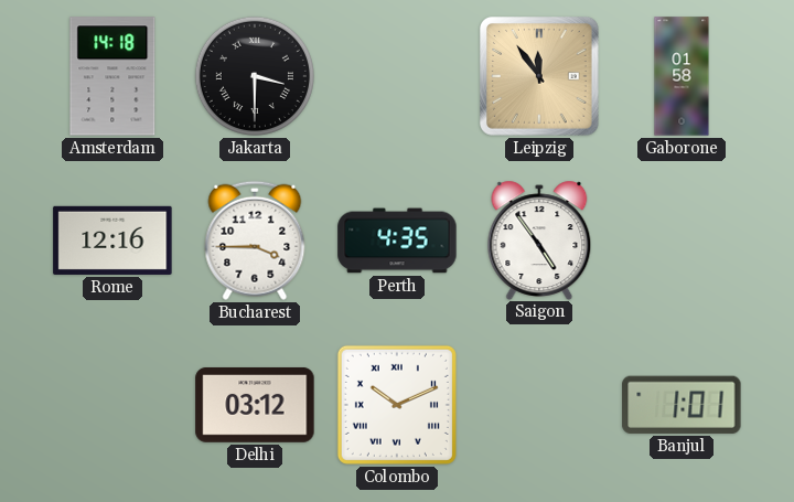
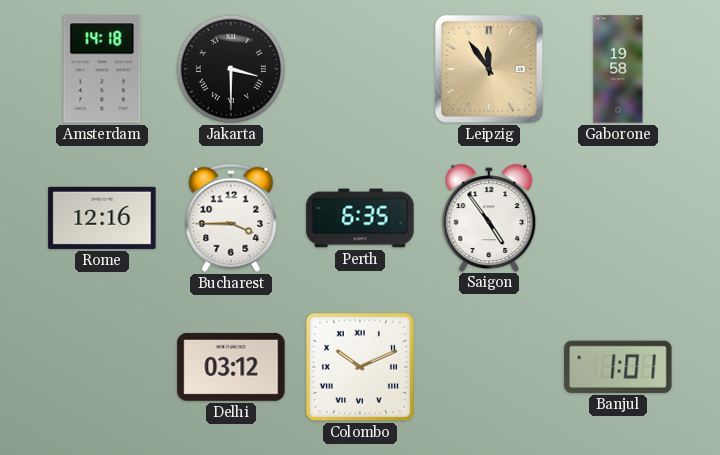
Gaborone: 01:58 -> 19:58
Perth: 4:35 -> 6:35
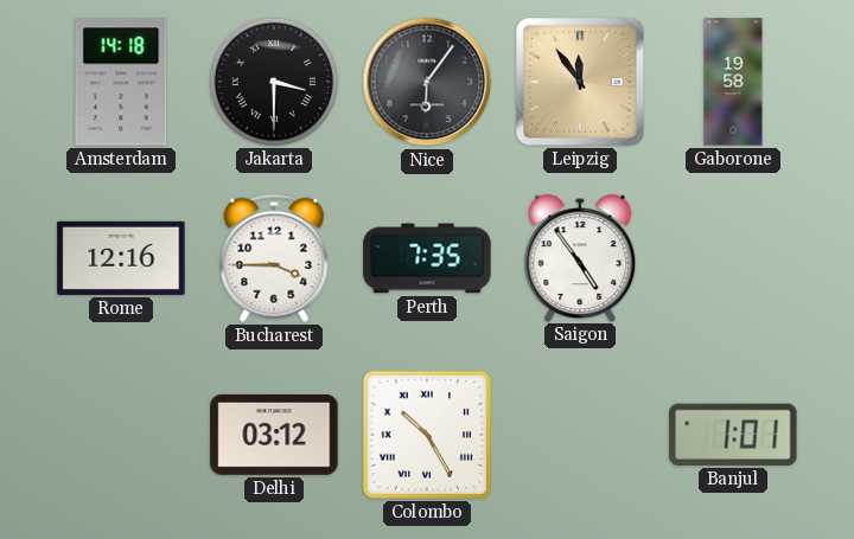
Nice: none -> 6:06
Perth: 6:35 -> 7:35
Colombo: 10:11 -> 10:25
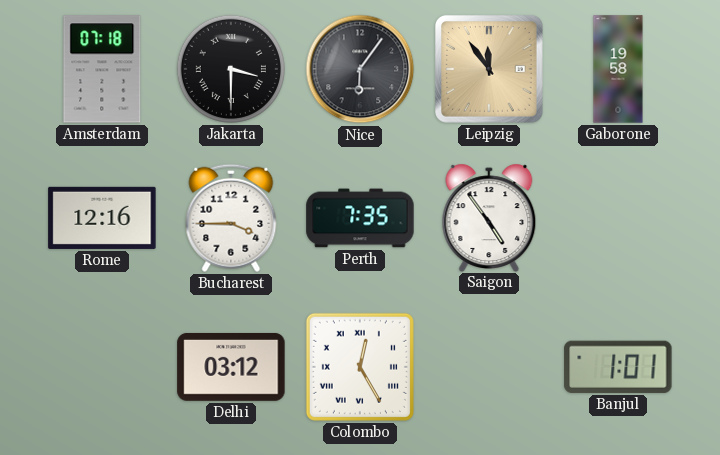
Amsterdam: 14:18 -> 07:18
Colombo: 10:25 -> 12:25
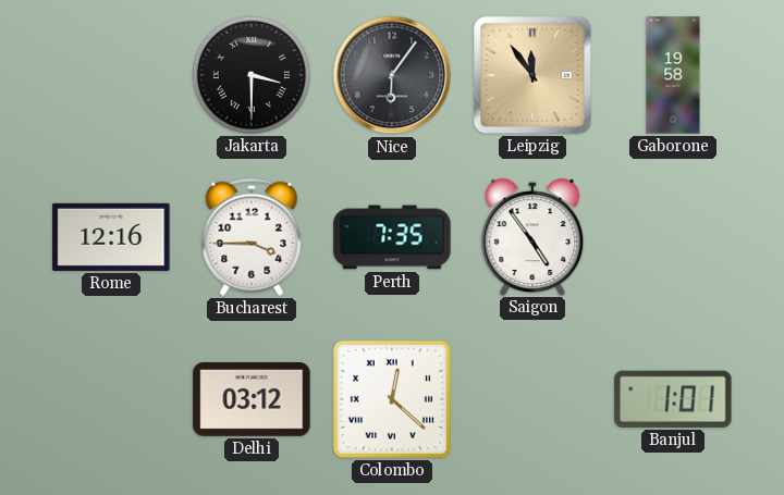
Amsterdam: 07:18 -> none
Colombo: 12:25 -> 12:22
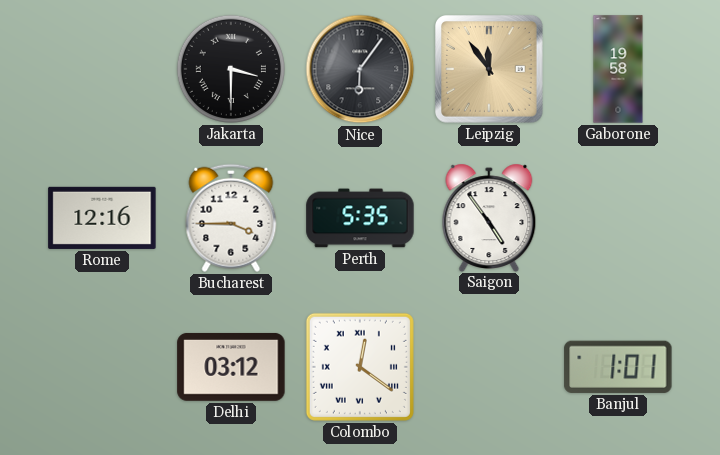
Perth: 7:35 -> 5:35
Colombo: 12:22 -> 12:21
